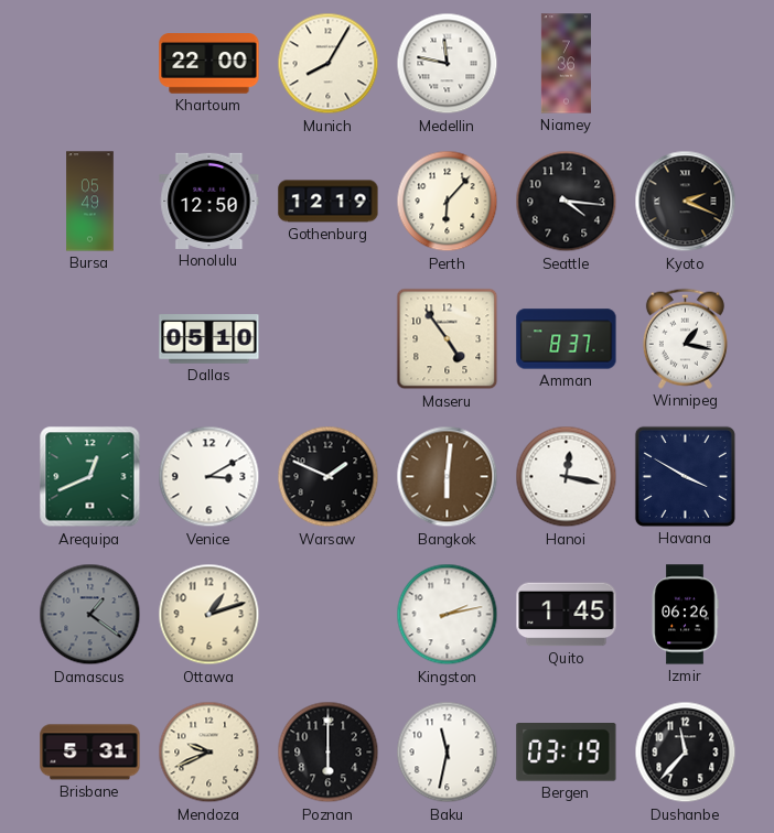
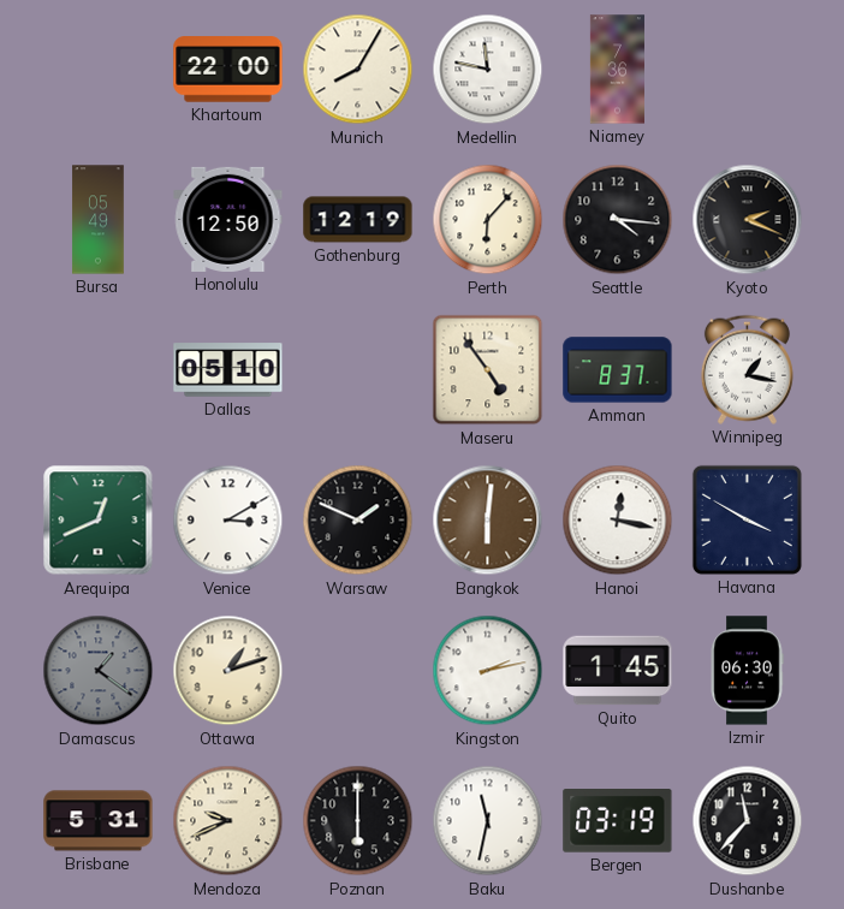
Izmir: 06:26 -> 06:30
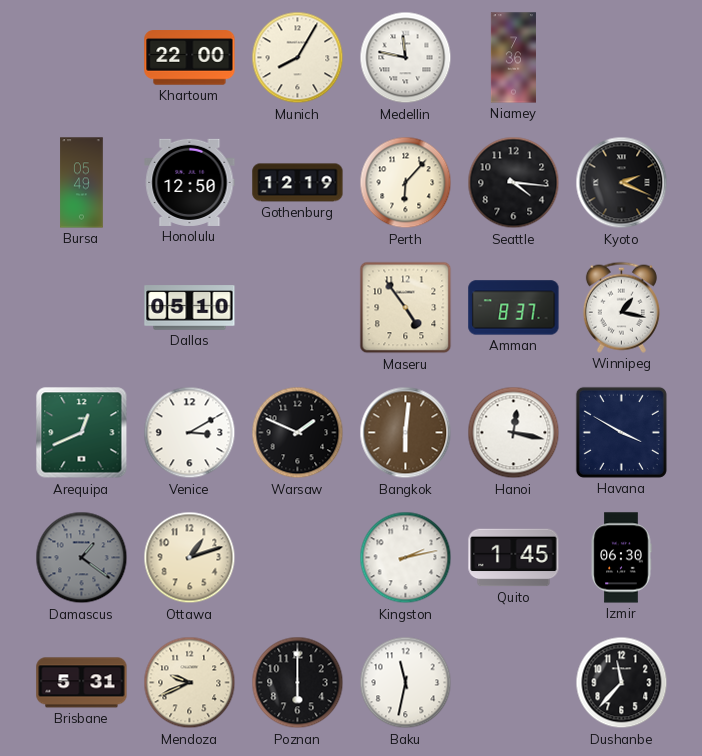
Bergen: 03:19 -> none
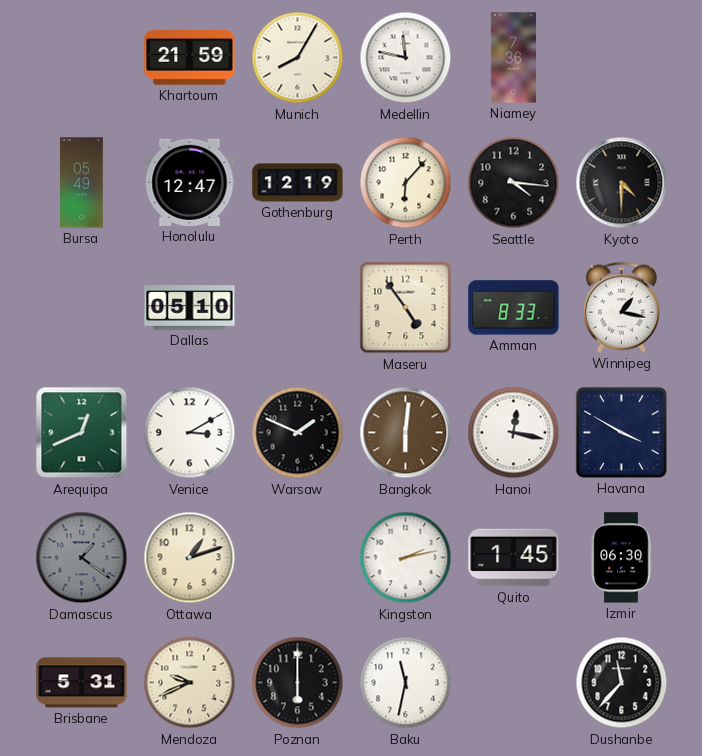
Khartoum: 22:00 -> 21:59
Honolulu: 12:50 -> 12:47
Kyoto: 2:19 -> 4:30
Amman: 8:37 -> 8:33
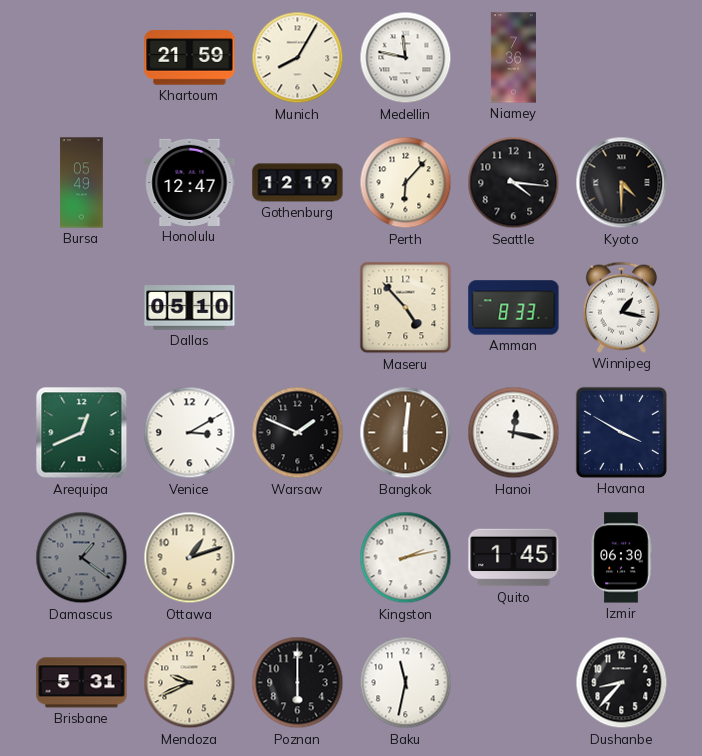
Maseru: 4:54 -> 4:53
Dushanbe: 11:37 -> 8:37
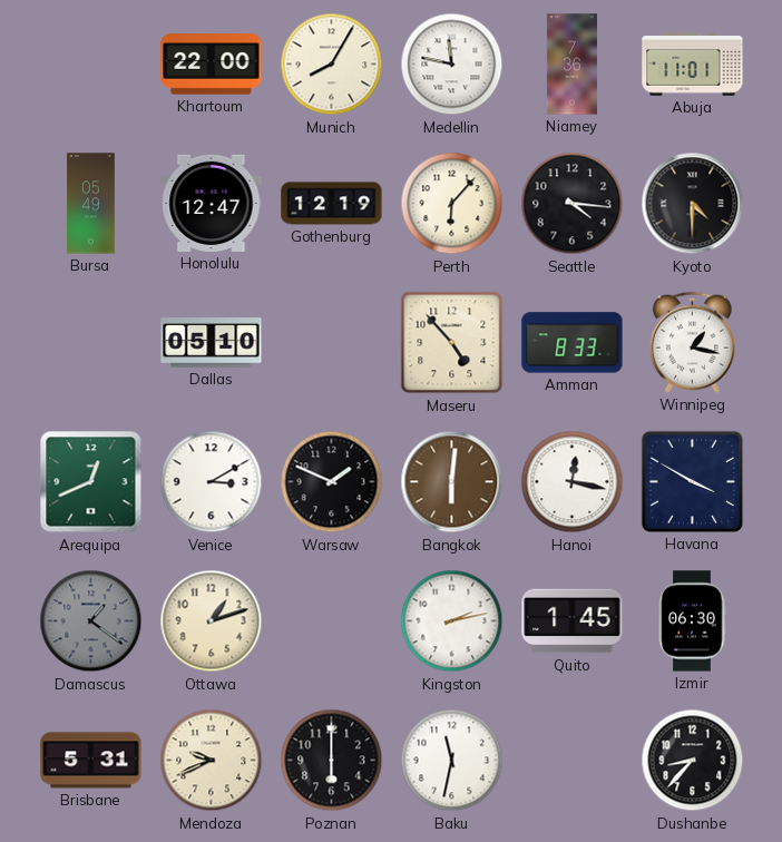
Khartoum: 21:59 -> 22:00
Abuja: none -> 11:01
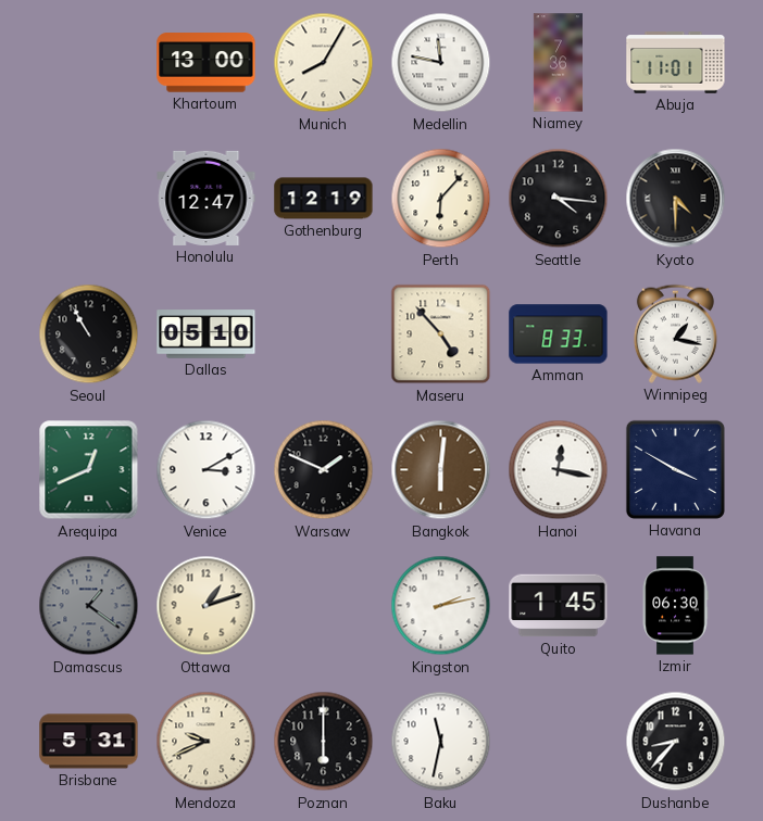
Khartoum: 22:00 -> 13:00
Bursa: 05:49 -> none
Seoul: none -> 10:55
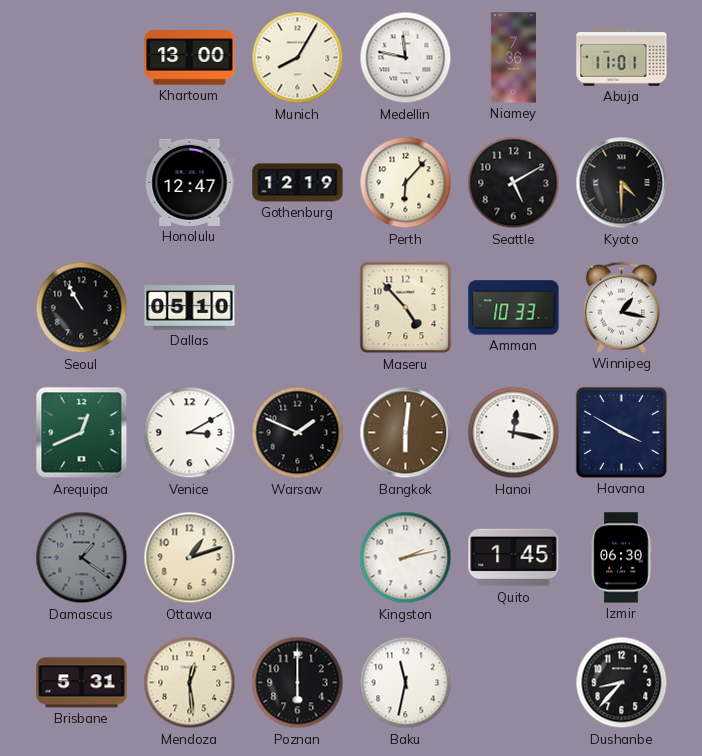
Seattle: 4:16 -> 5:10
Amman: 8:33 -> 10:33
Mendoza: 9:41 -> 12:29
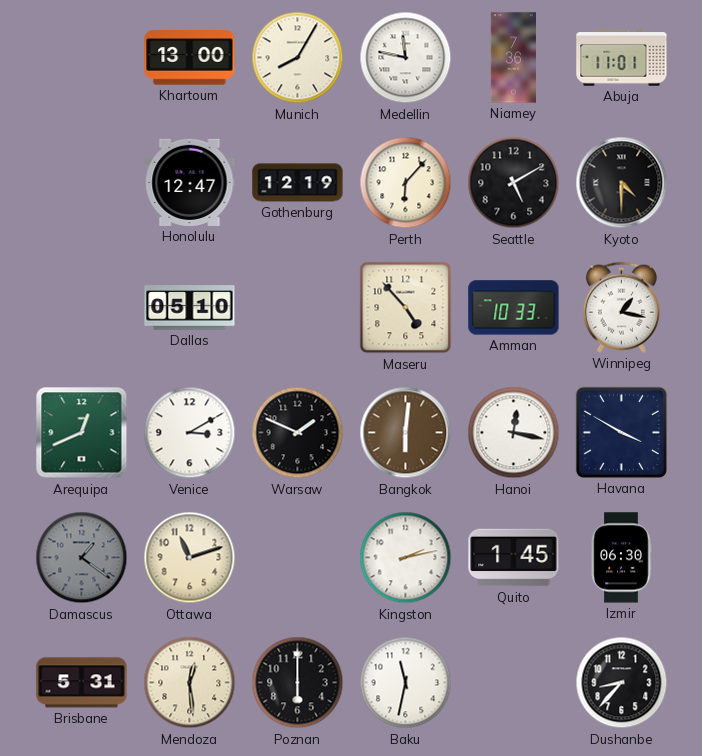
Seoul: 10:55 -> none
Ottawa: 1:12 -> 11:12
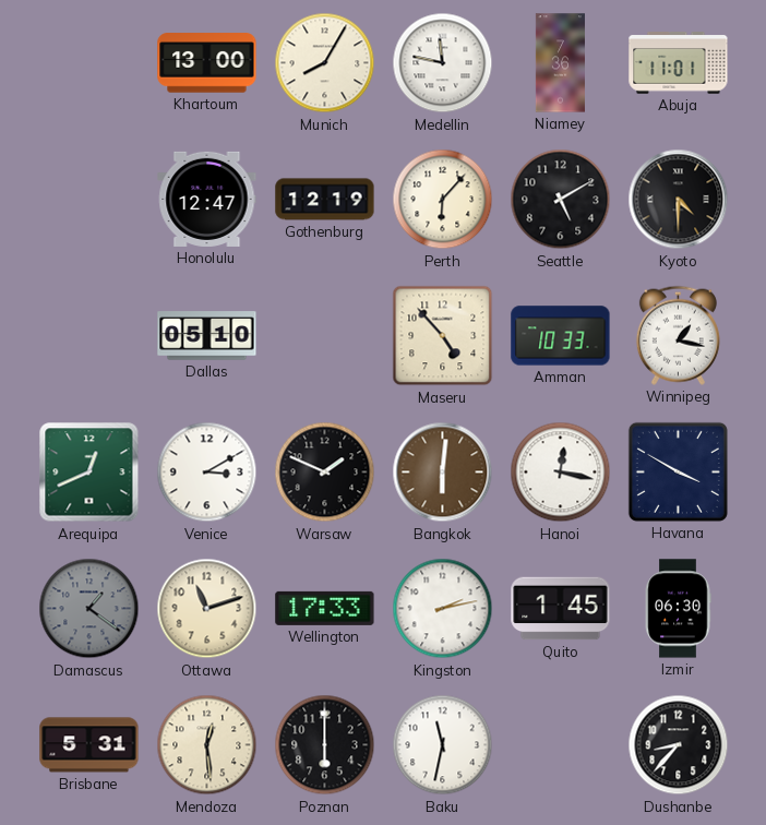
Wellington: none -> 17:33
